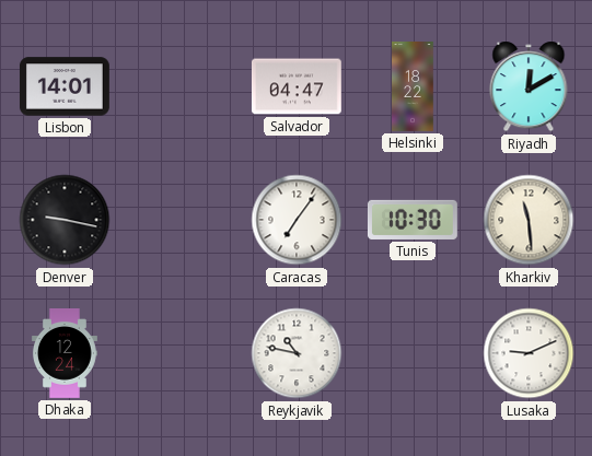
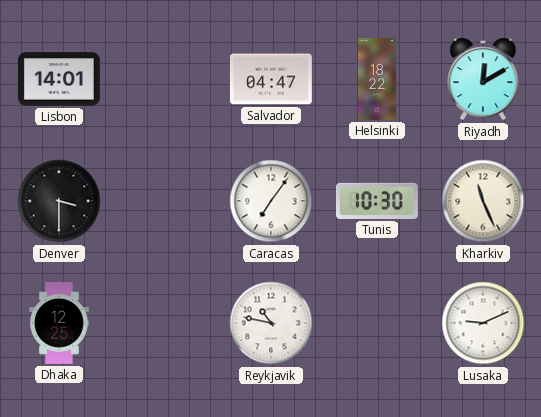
Denver: 9:17 -> 3:30
Kharkiv: 11:29 -> 11:26
Dhaka: 12:24 -> 12:25
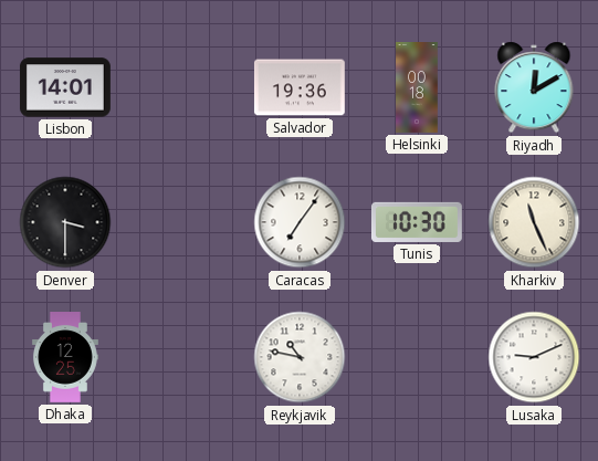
Salvador: 04:47 -> 19:36
Helsinki: 18:22 -> 00:18
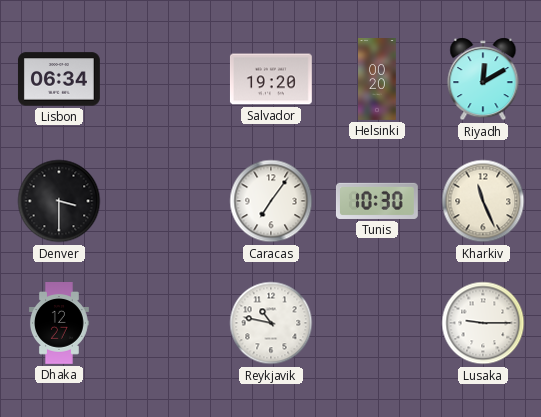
Lisbon: 14:01 -> 06:34
Salvador: 19:36 -> 19:20
Helsinki: 00:18 -> 00:20
Dhaka: 12:25 -> 12:27
Lusaka: 9:11 -> 9:15
